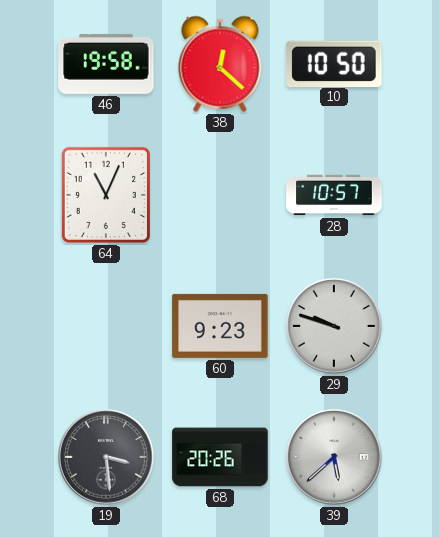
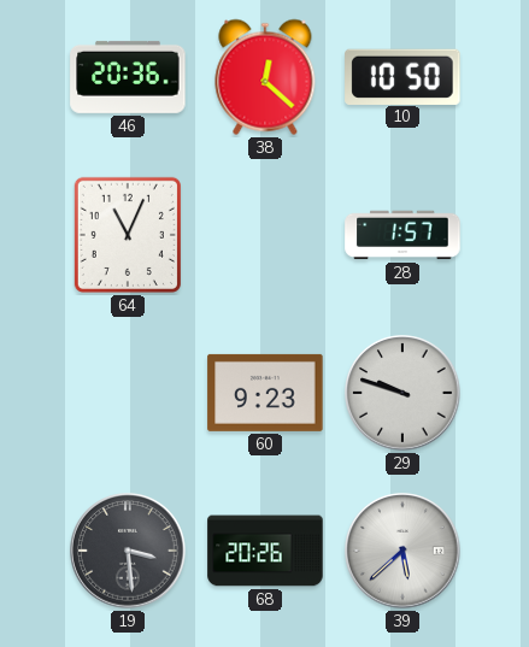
46: 19:58 -> 20:36
28: 10:57 -> 1:57
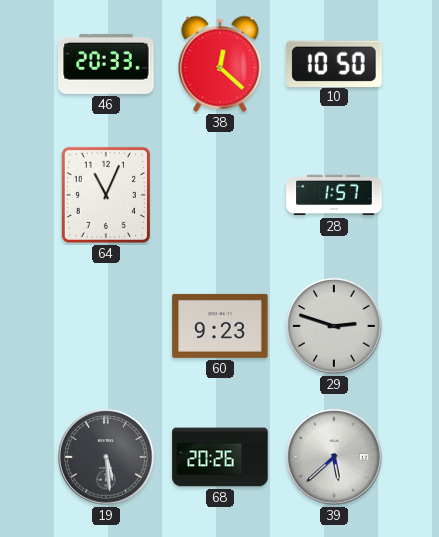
46: 20:36 -> 20:33
29: 9:48 -> 2:48
19: 3:29 -> 5:29
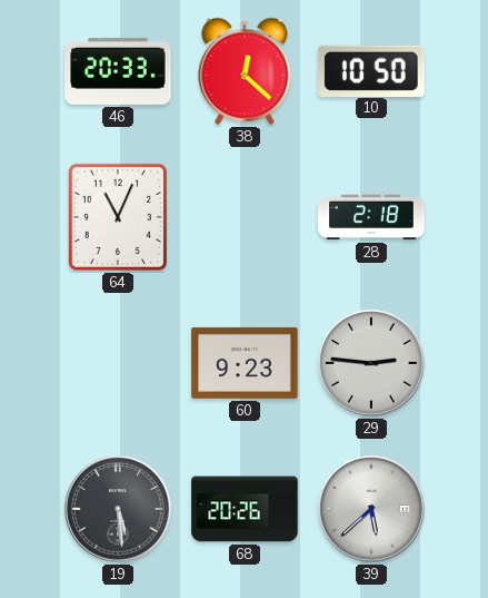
28: 1:57 -> 2:18
29: 2:48 -> 2:46
